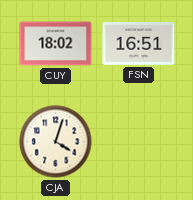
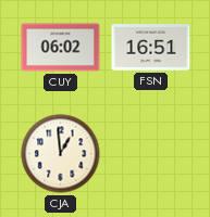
CUY: 18:02 -> 06:02
CJA: 4:03 -> 12:59
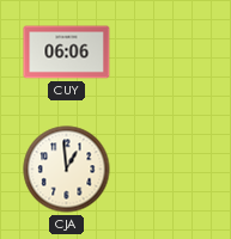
CUY: 06:02 -> 06:06
FSN: 16:51 -> none
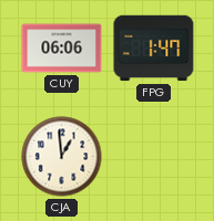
FPG: none -> 1:47
